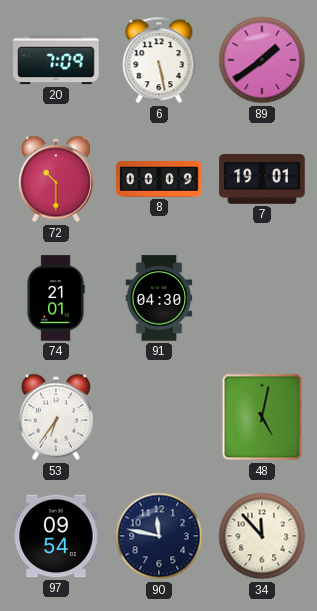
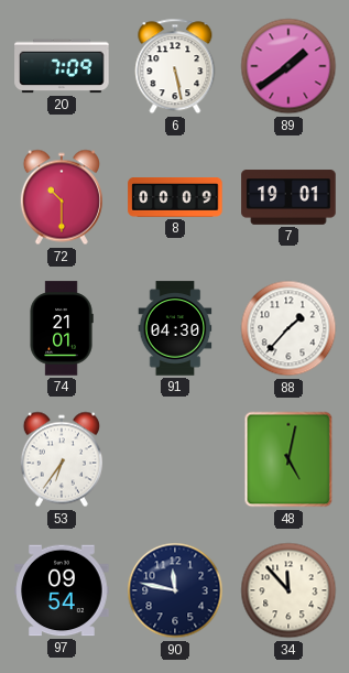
88: none -> 1:37
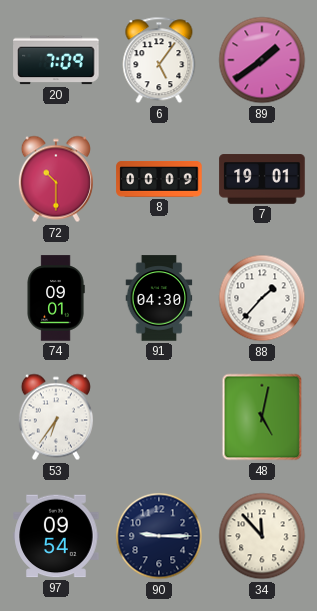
6: 5:28 -> 5:06
74: 21:01 -> 09:01
90: 11:47 -> 9:15
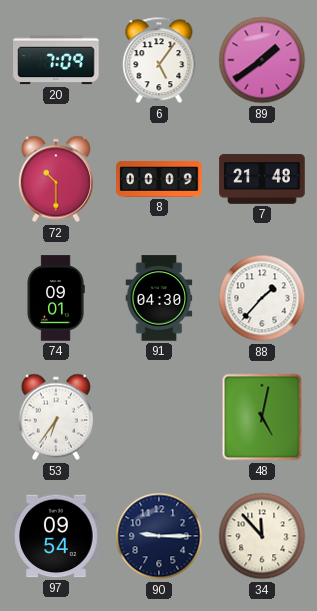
7: 19:01 -> 21:48
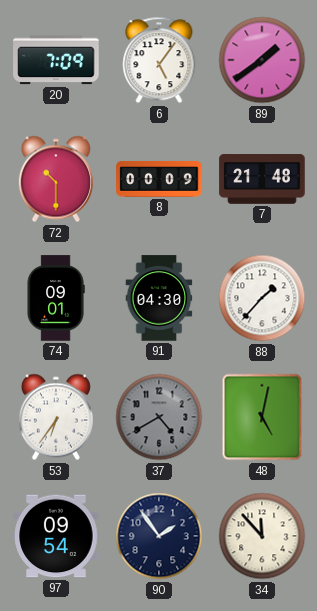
37: none -> 4:40
90: 9:15 -> 1:54
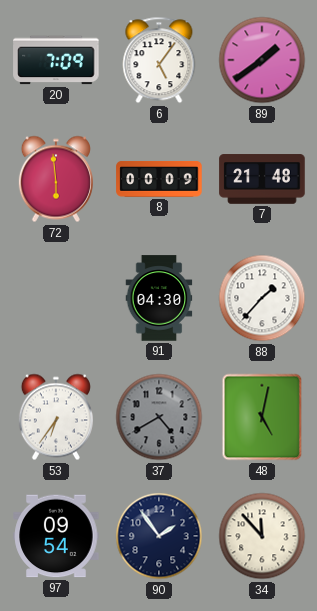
72: 10:30 -> 5:59
74: 09:01 -> none
